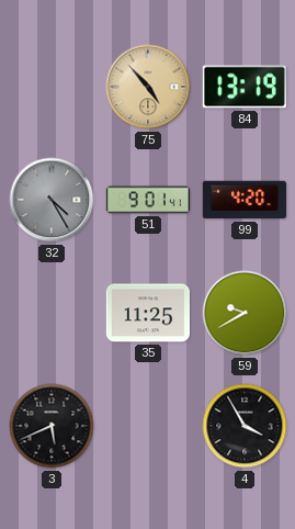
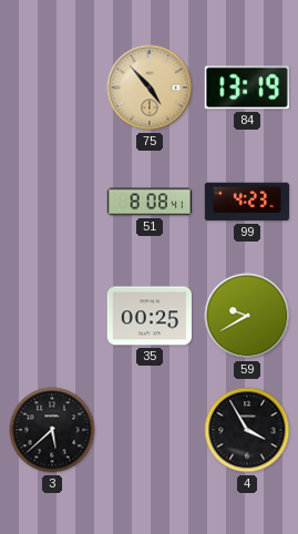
32: 4:25 -> none
51: 9:01 -> 8:08
99: 4:20 -> 4:23
35: 11:25 -> 00:25
3: 5:41 -> 5:38
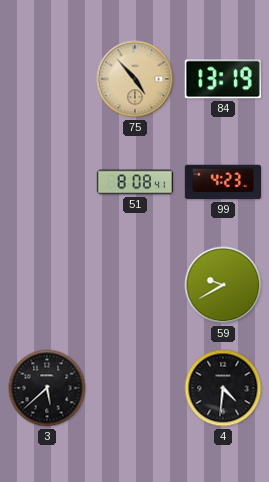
35: 00:25 -> none
4: 3:55 -> 4:31
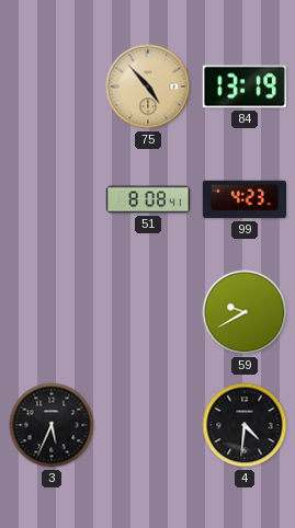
3: 5:38 -> 5:34
